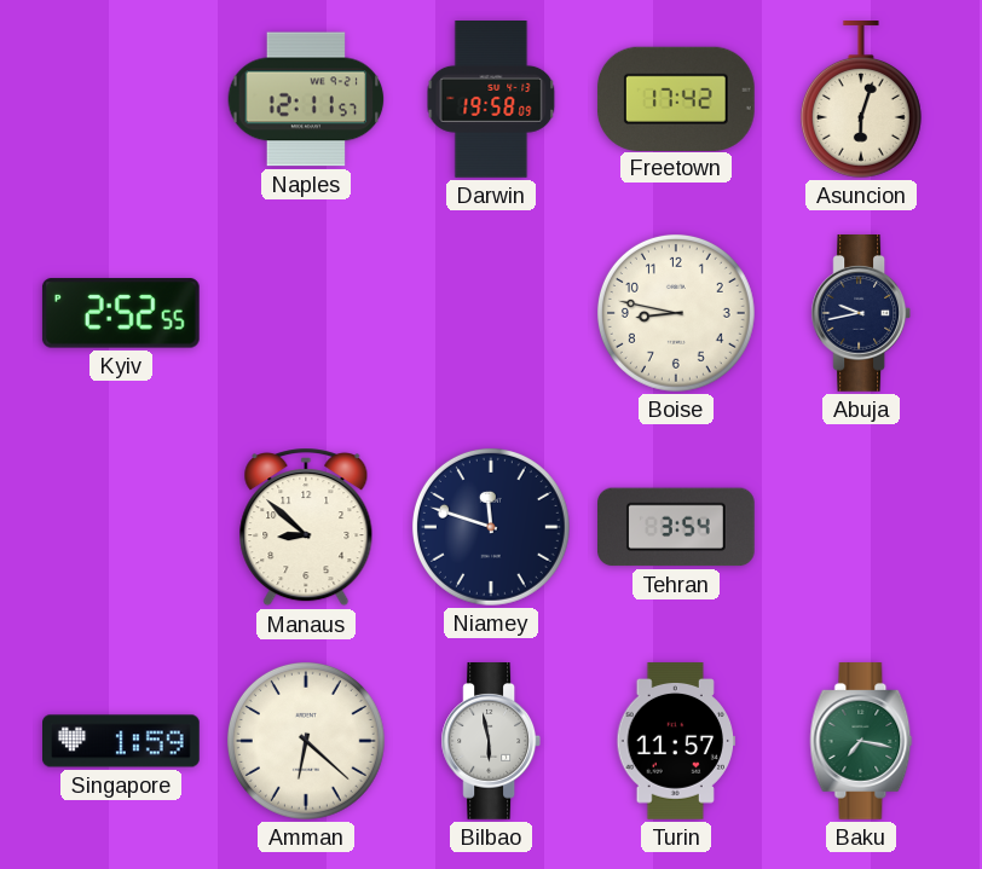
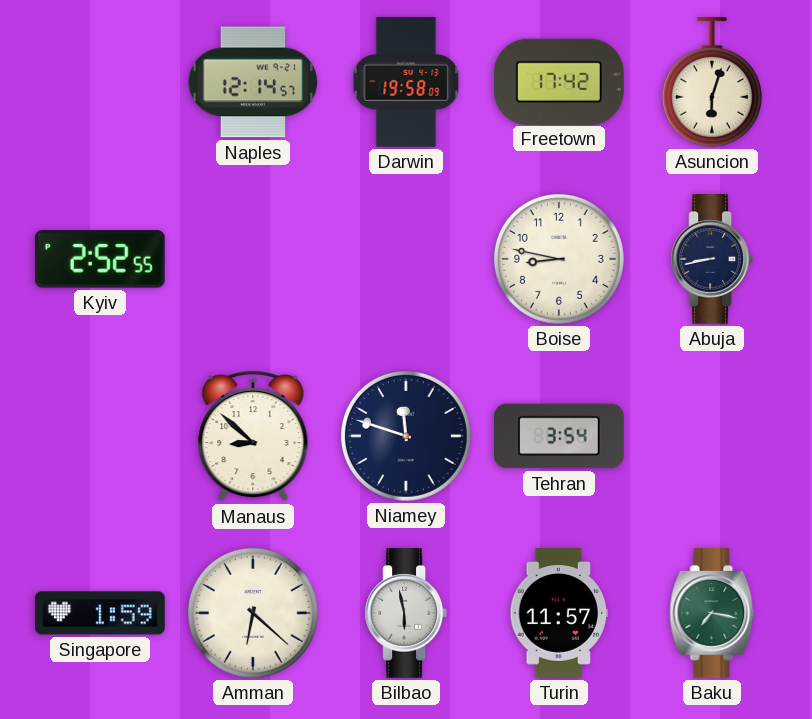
Naples: 12:11 -> 12:14
Abuja: 9:43 -> 8:43
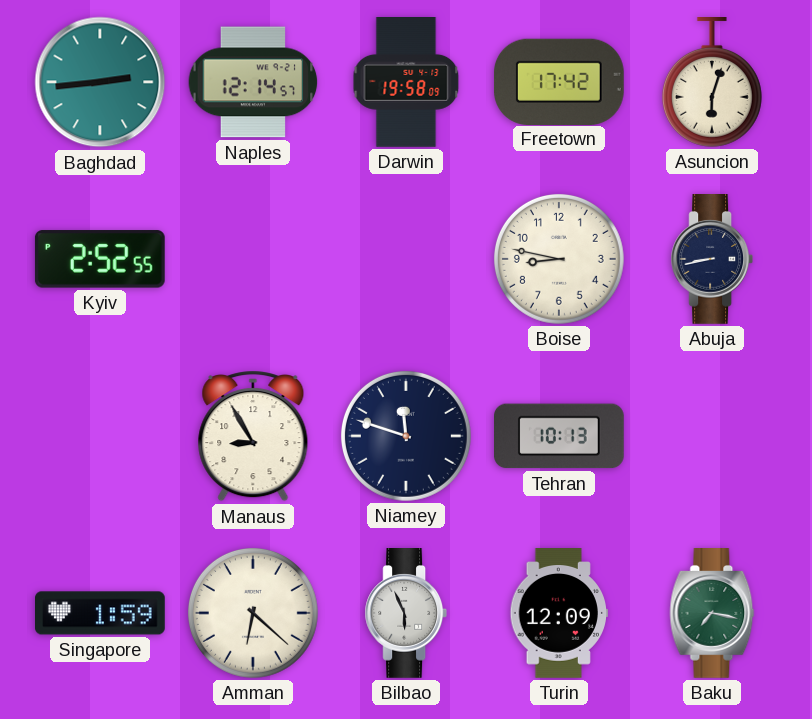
Baghdad: none -> 2:44
Manaus: 8:52 -> 8:55
Tehran: 3:54 -> 10:13
Bilbao: 5:58 -> 5:56
Turin: 11:57 -> 12:09
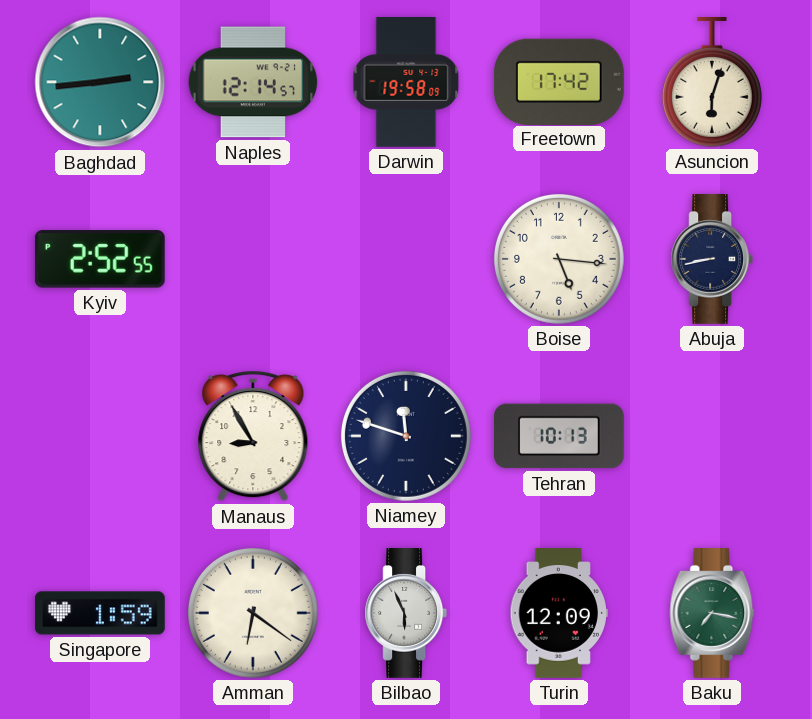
Boise: 8:47 -> 5:16
Amman: 6:22 -> 6:21
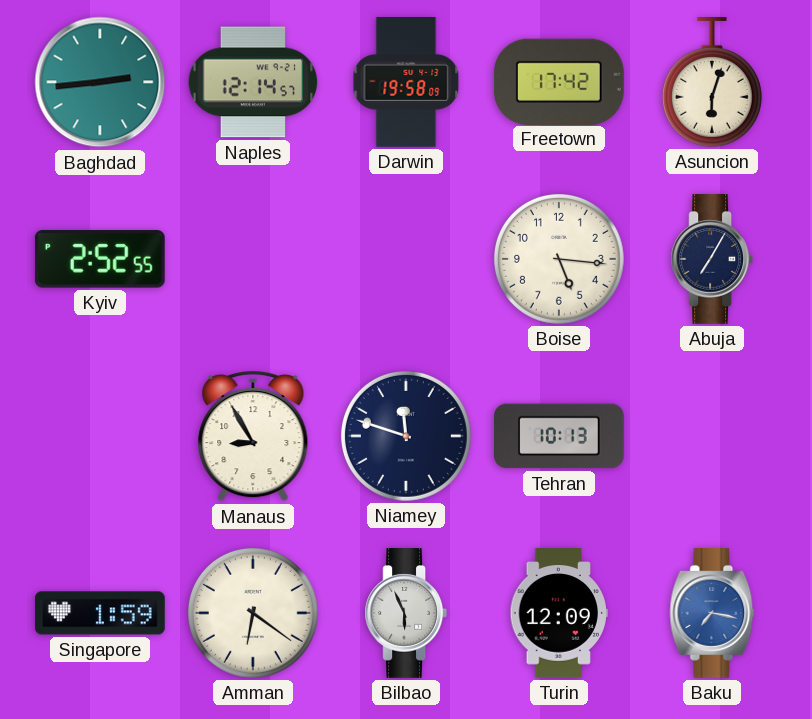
Abuja: 8:43 -> 7:05
Baku dial: green -> blue
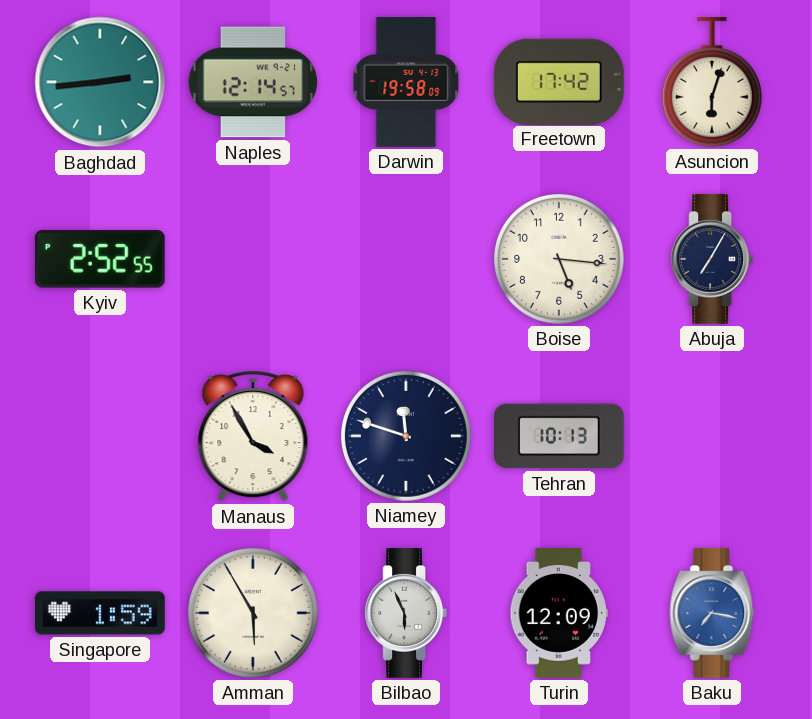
Manaus: 8:55 -> 3:55
Amman: 6:21 -> 5:55
